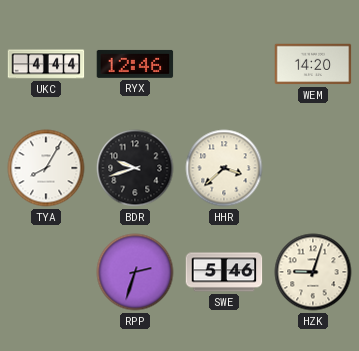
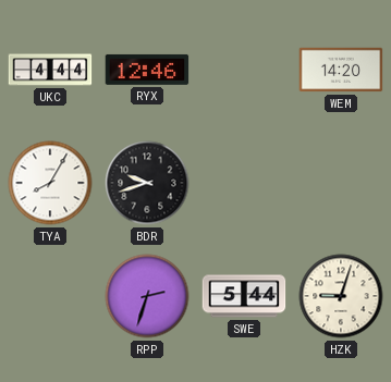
HHR: 3:38 -> none
SWE: 5:46 -> 5:44
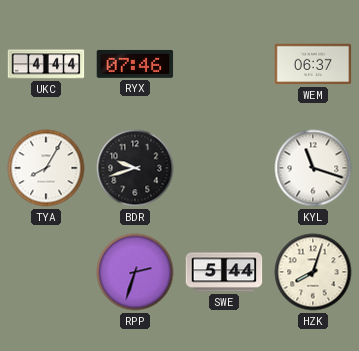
RYX: 12:46 -> 07:46
WEM: 14:20 -> 06:37
KYL: none -> 11:18
HZK: 9:03 -> 8:03
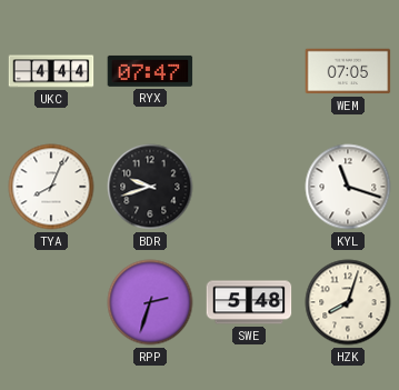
RYX: 07:46 -> 07:47
WEM: 06:37 -> 07:05
TYA: 8:05 -> 8:04
SWE: 5:44 -> 5:48
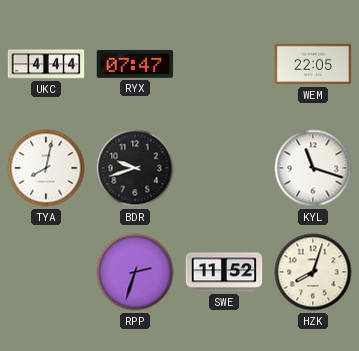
WEM: 07:05 -> 22:05
TYA: 8:04 -> 8:02
SWE: 5:48 -> 11:52
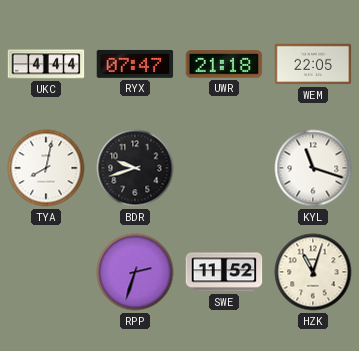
UWR: none -> 21:18
HZK: 8:03 -> 11:03
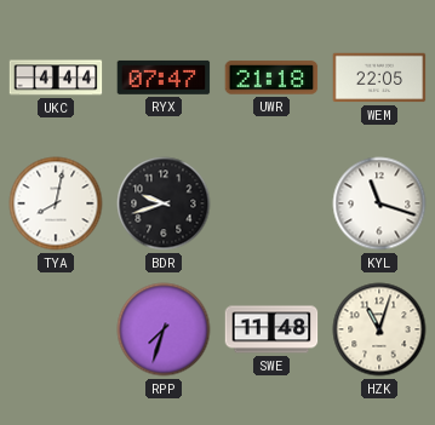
RPP: 2:33 -> 7:33
SWE: 11:52 -> 11:48
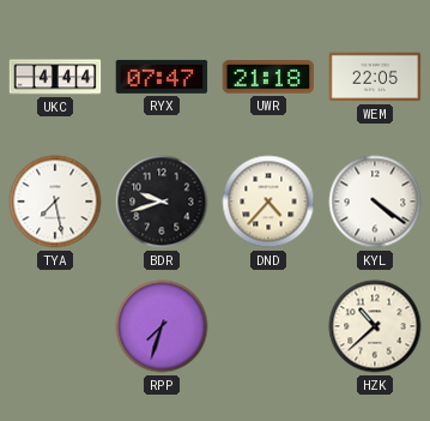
TYA: 8:02 -> 7:28
DND: none -> 4:37
KYL: 11:18 -> 4:21
SWE: 11:48 -> none
HZK: 11:03 -> 10:38
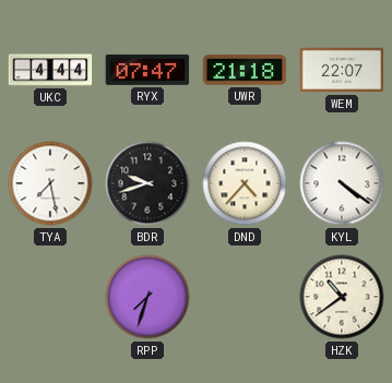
WEM: 22:05 -> 22:07
HZK: 10:38 -> 10:39
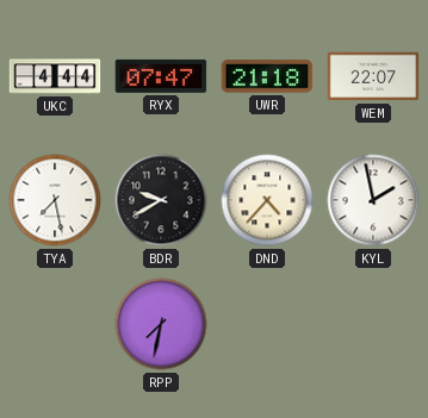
BDR: 9:42 -> 9:40
KYL: 4:21 -> 1:58
RPP: 7:33 -> 7:32
HZK: 10:39 -> none
